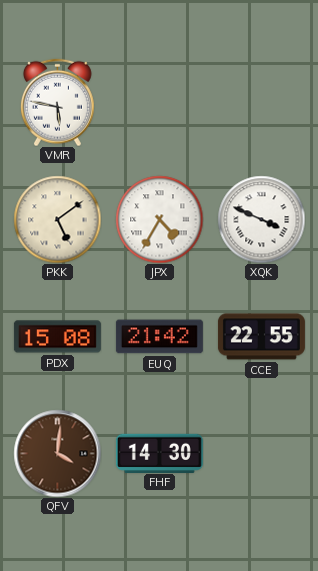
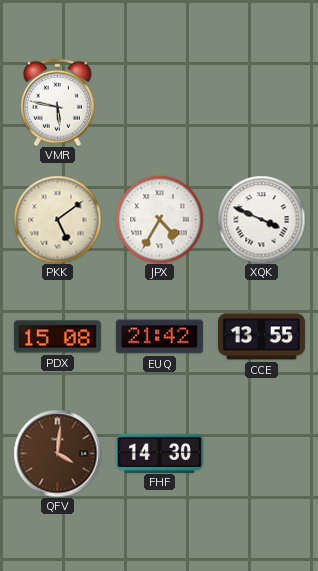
CCE: 22:55 -> 13:55
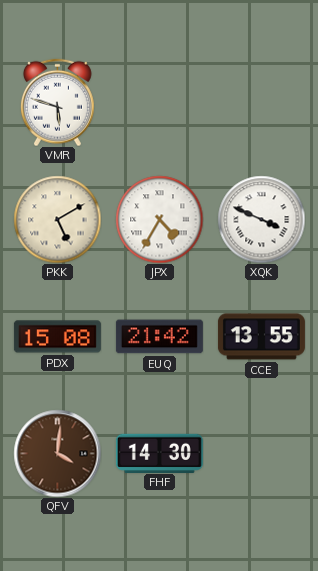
VMR: 5:47 -> 5:48
PKK: 5:09 -> 5:10
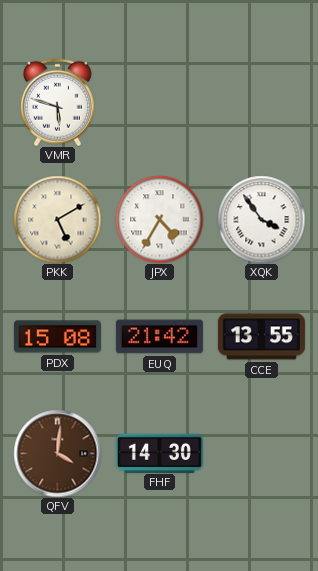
XQK: 3:49 -> 3:54
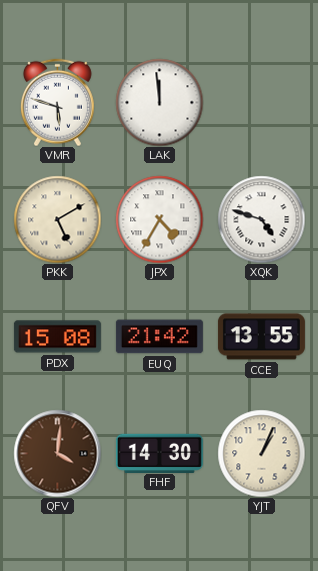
LAK: none -> 11:59
XQK: 3:54 -> 4:48
YJT: none -> 1:04
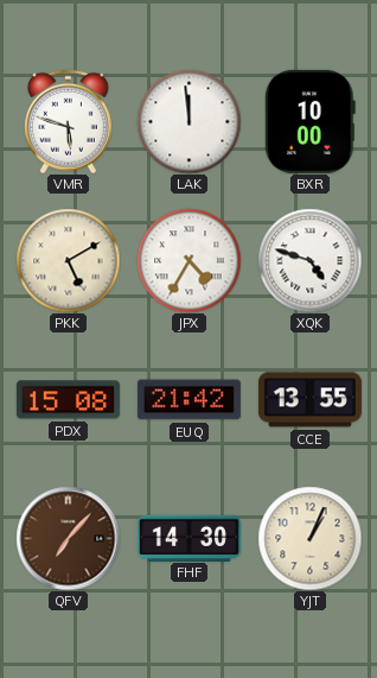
BXR: none -> 10:00
QFV: 4:01 -> 7:07
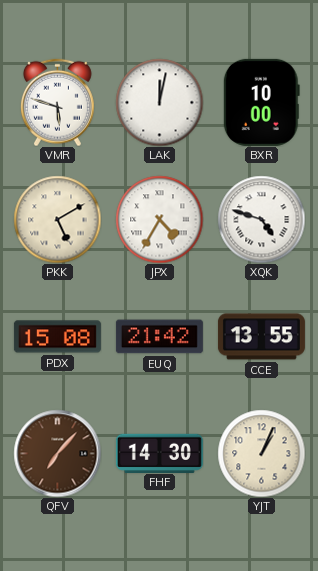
LAK: 11:59 -> 12:02
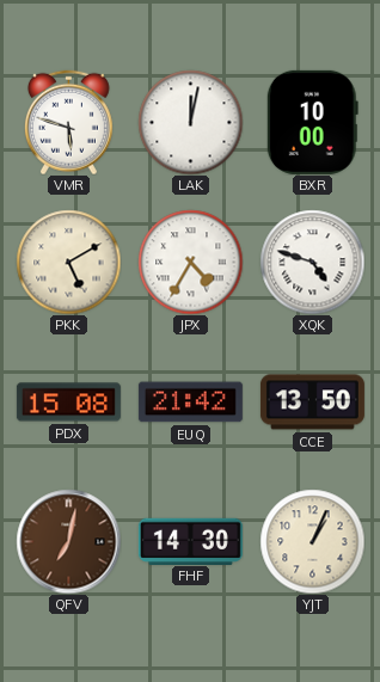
CCE: 13:55 -> 13:50
QFV: 7:07 -> 7:02
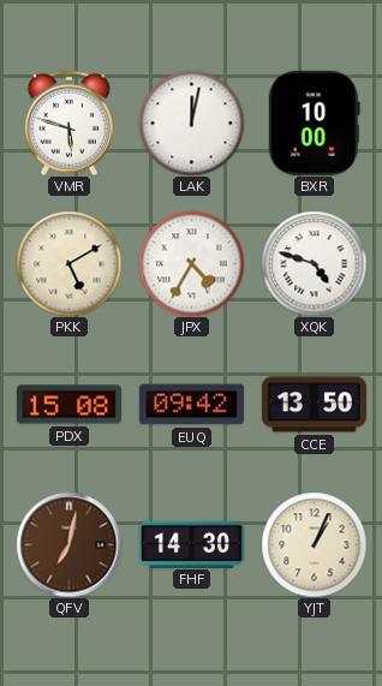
EUQ: 21:42 -> 09:42
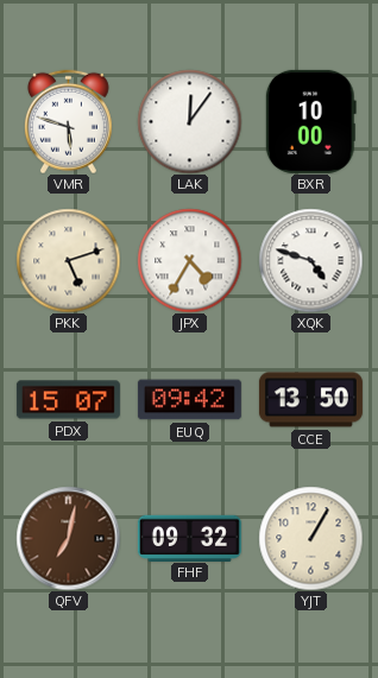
LAK: 12:02 -> 12:06
PKK: 5:10 -> 5:12
PDX: 15:08 -> 15:07
FHF: 14:30 -> 09:32
YJT: 1:04 -> 1:05
